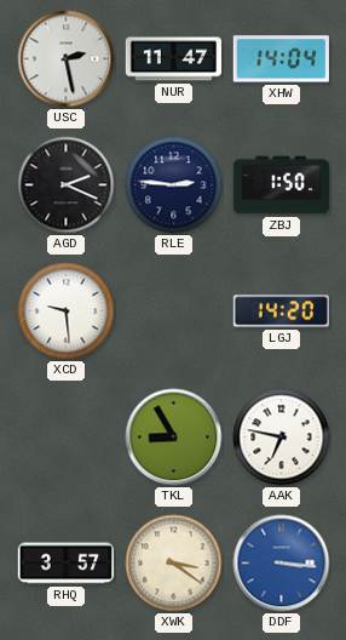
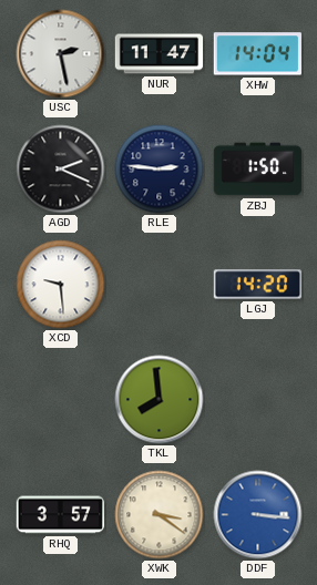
TKL: 8:55 -> 7:59
AAK: 6:47 -> none
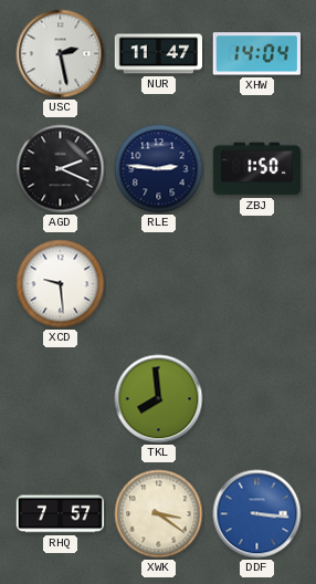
LGJ: 14:20 -> none
RHQ: 3:57 -> 7:57
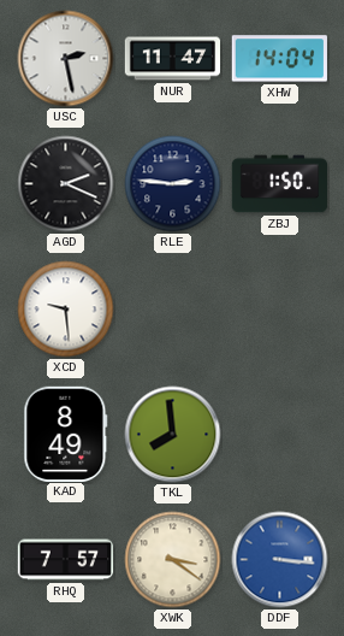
KAD: none -> 8:49
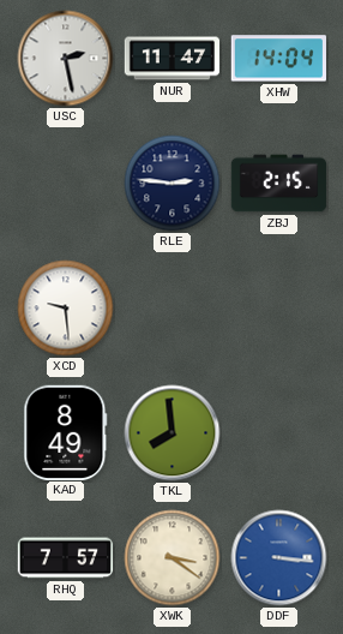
AGD: 2:19 -> none
ZBJ: 1:50 -> 2:15
